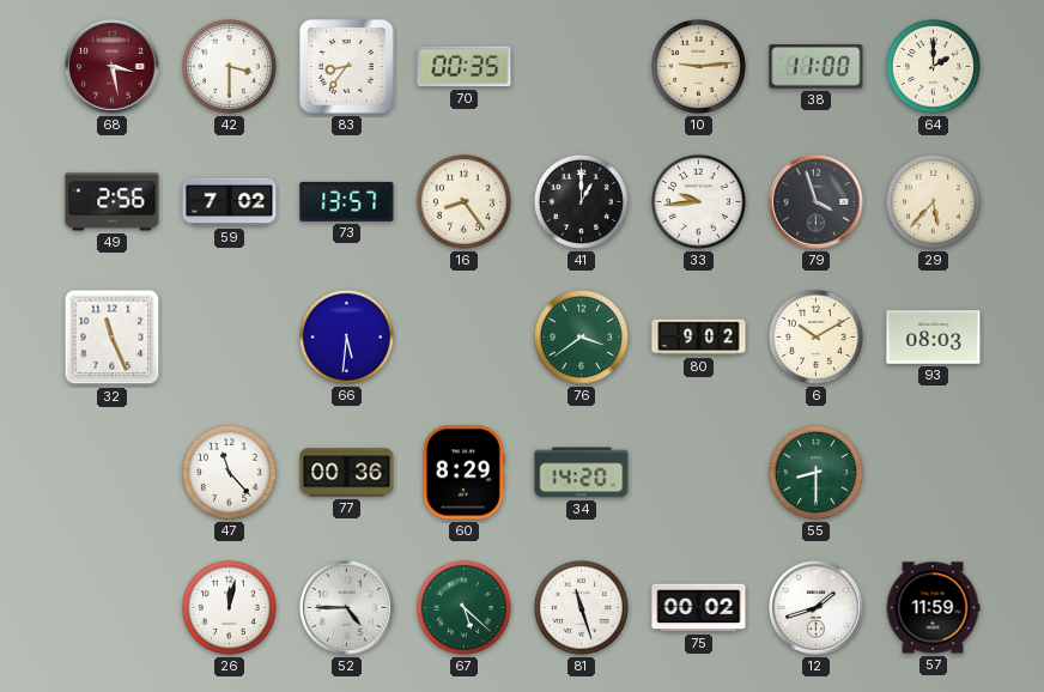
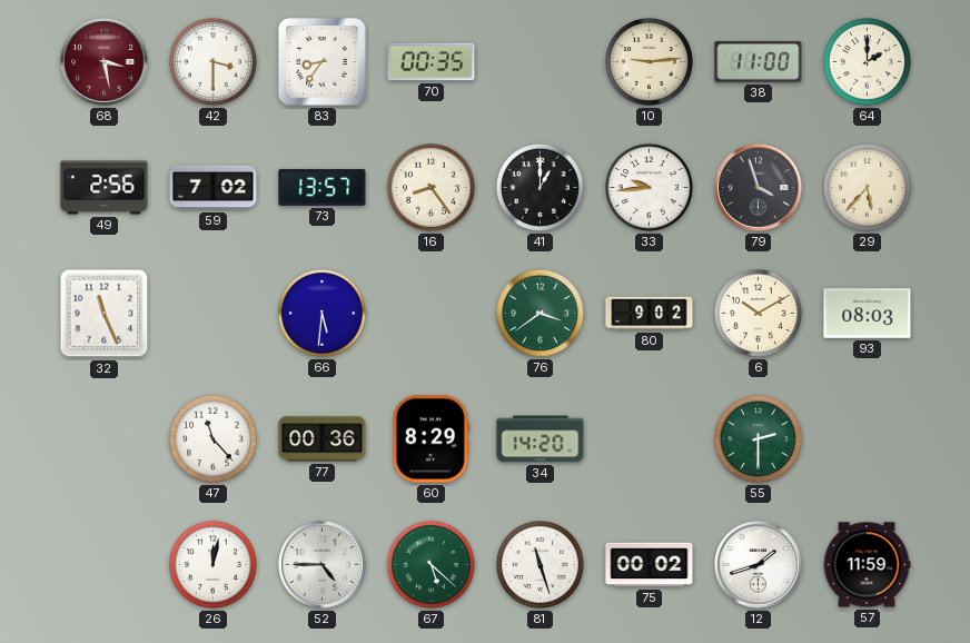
55: 8:30 -> 2:30
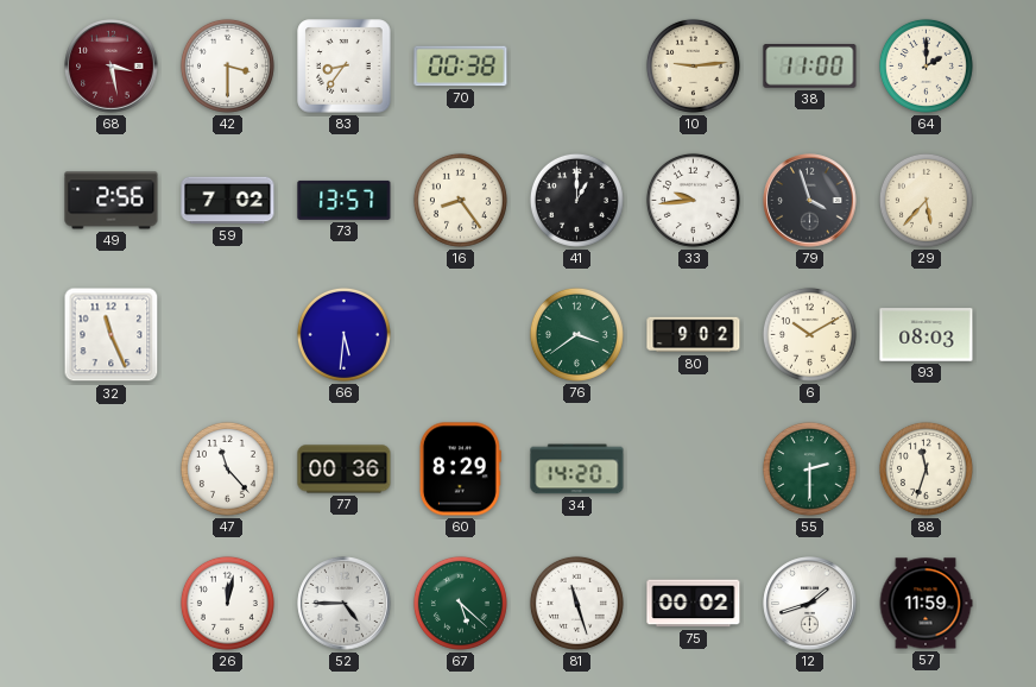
70: 00:35 -> 00:38
88: none -> 11:33
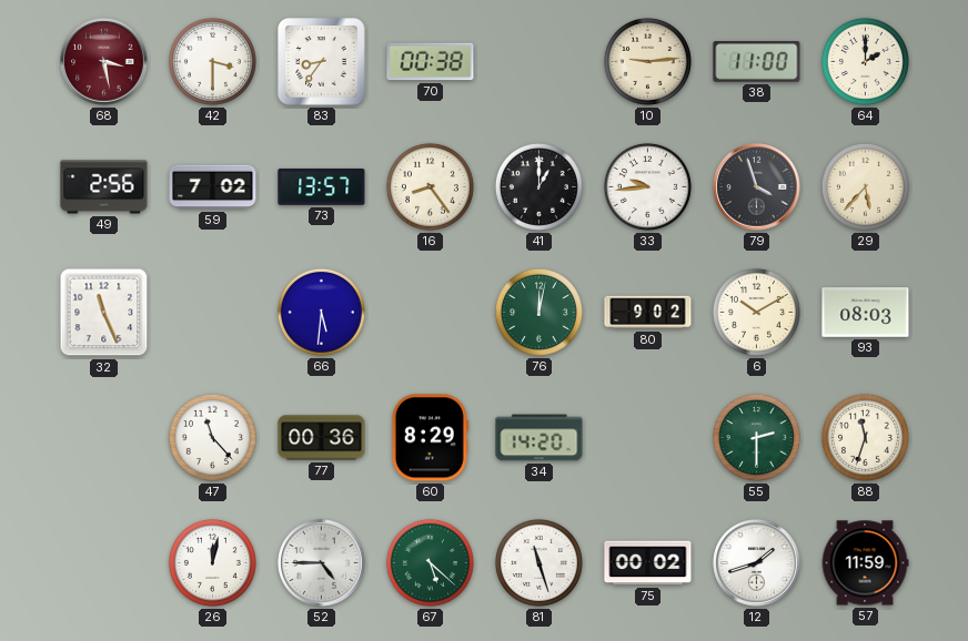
76: 3:39 -> 12:02
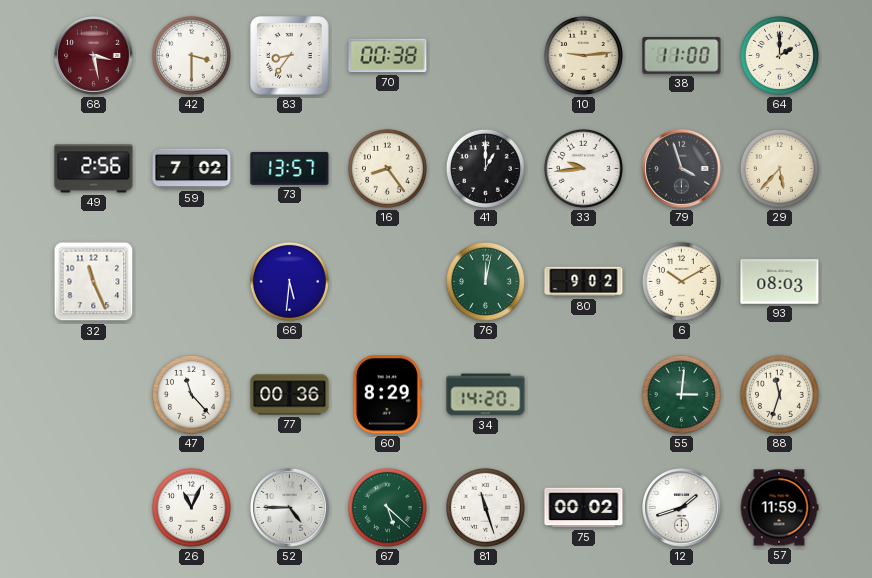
55: 2:30 -> 3:01
26: 12:02 -> 11:04
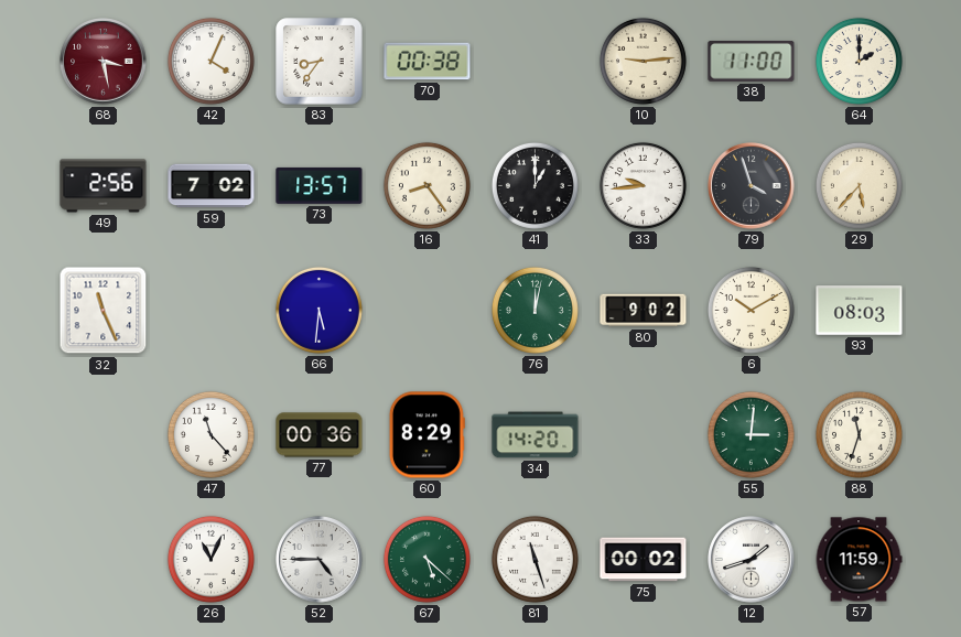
42: 3:30 -> 4:04
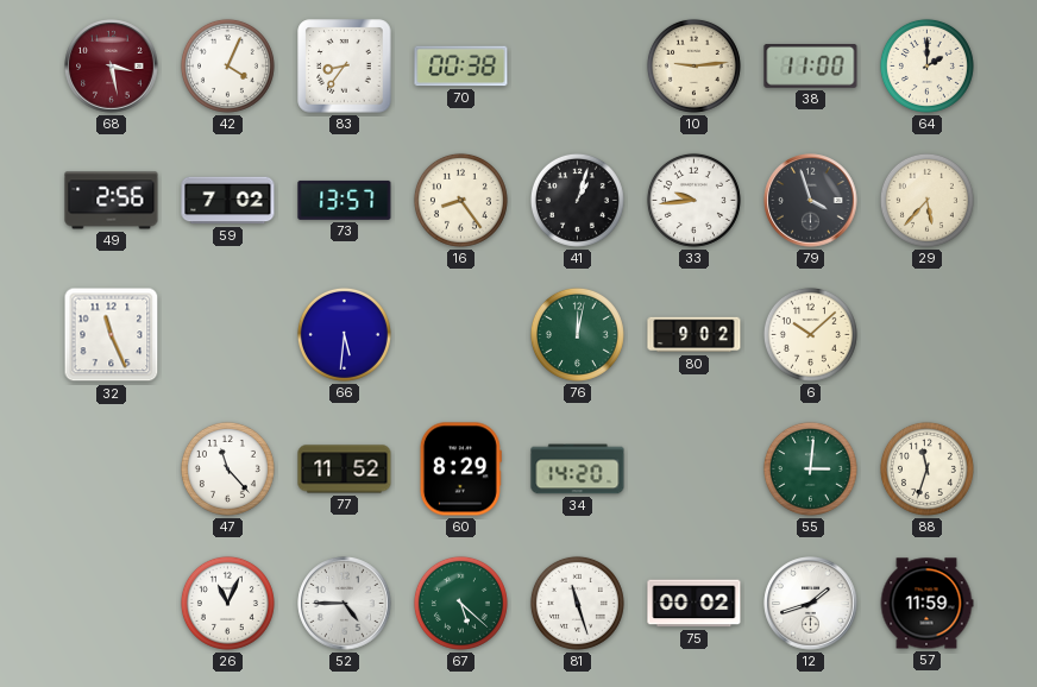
41: 1:00 -> 1:03
6: 10:10 -> 10:08
93: 08:03 -> none
77: 00:36 -> 11:52
